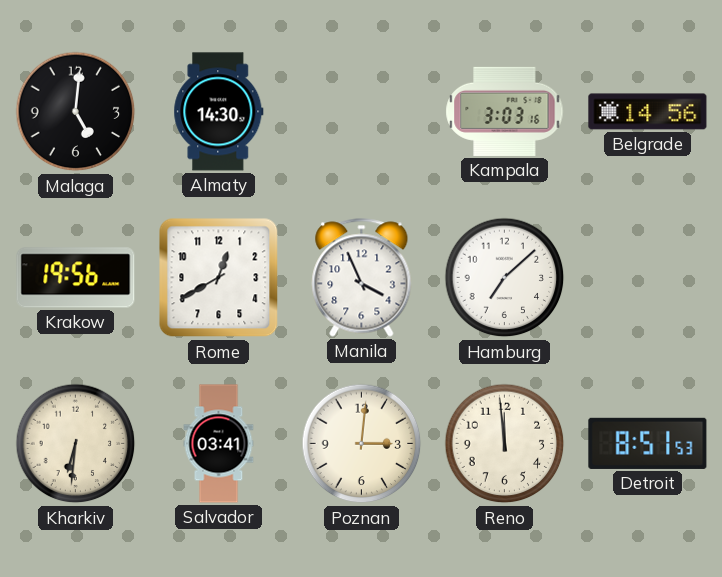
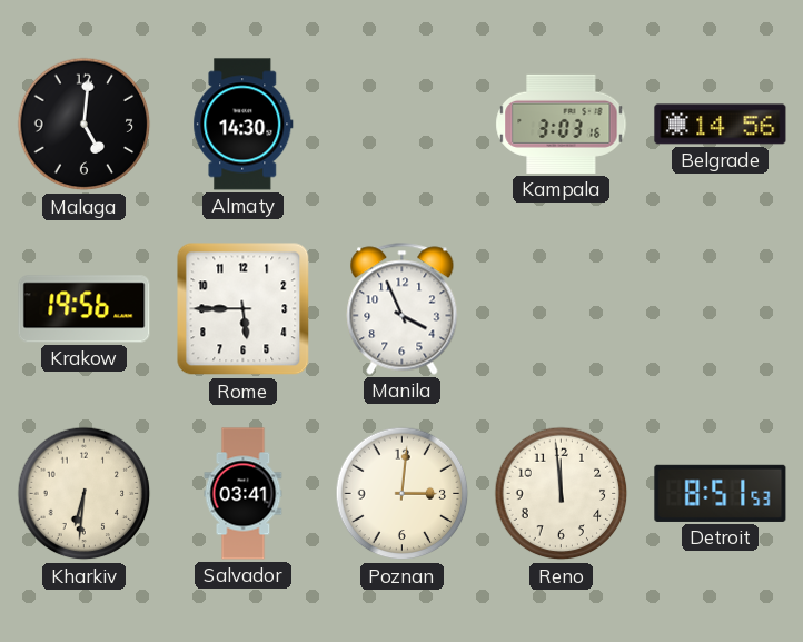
Rome: 12:40 -> 5:45
Hamburg: 7:08 -> none
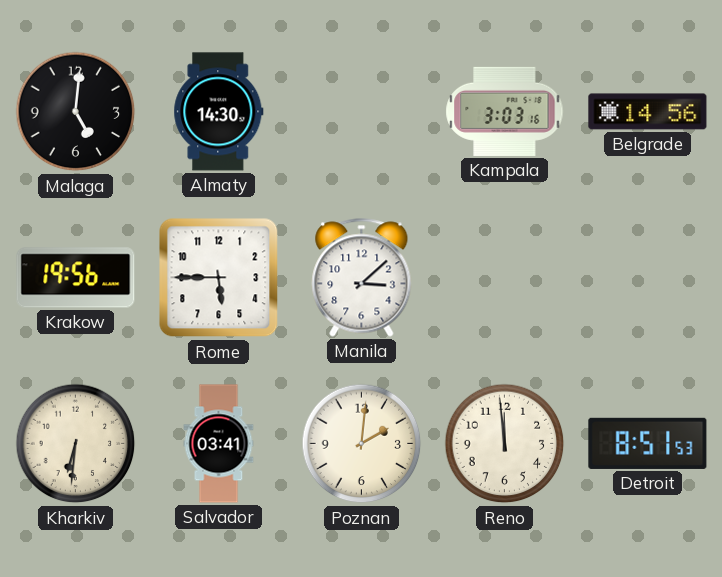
Manila: 3:56 -> 3:08
Poznan: 3:01 -> 2:01
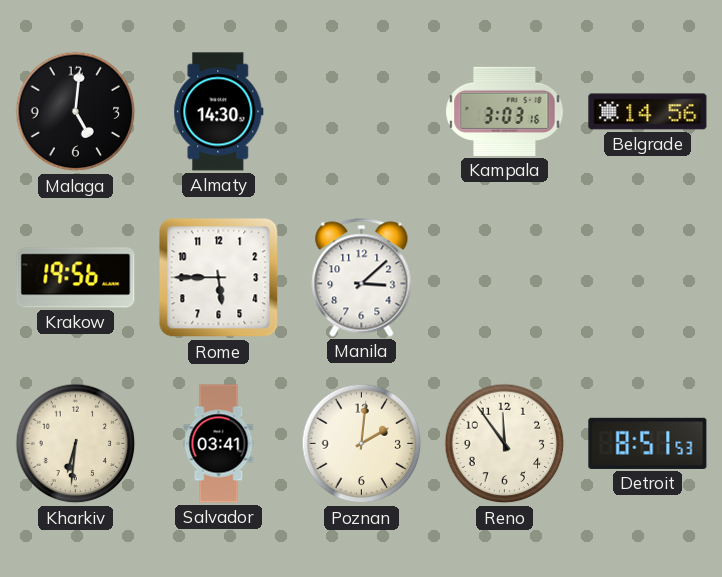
Reno: 11:59 -> 11:54
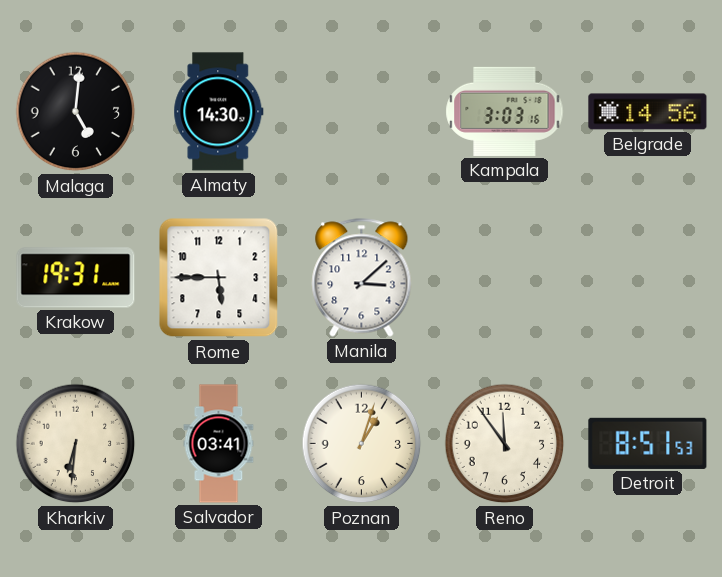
Krakow: 19:56 -> 19:31
Poznan: 2:01 -> 1:03
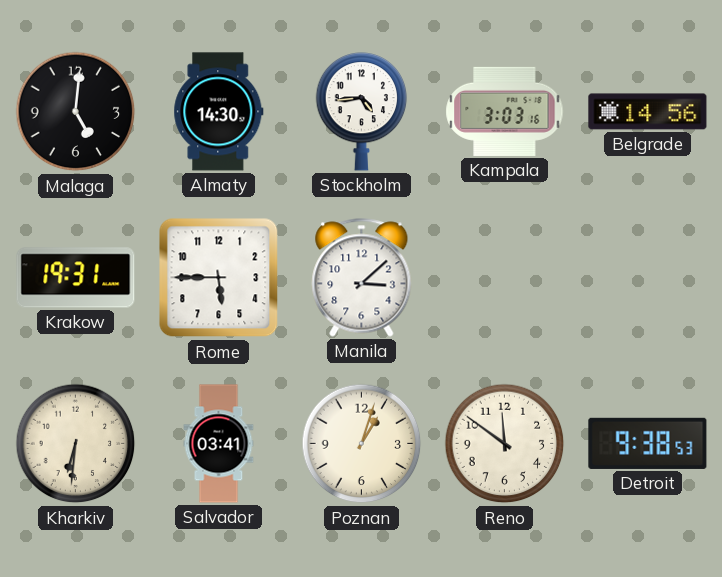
Stockholm: none -> 4:44
Reno: 11:54 -> 11:51
Detroit: 8:51 -> 9:38
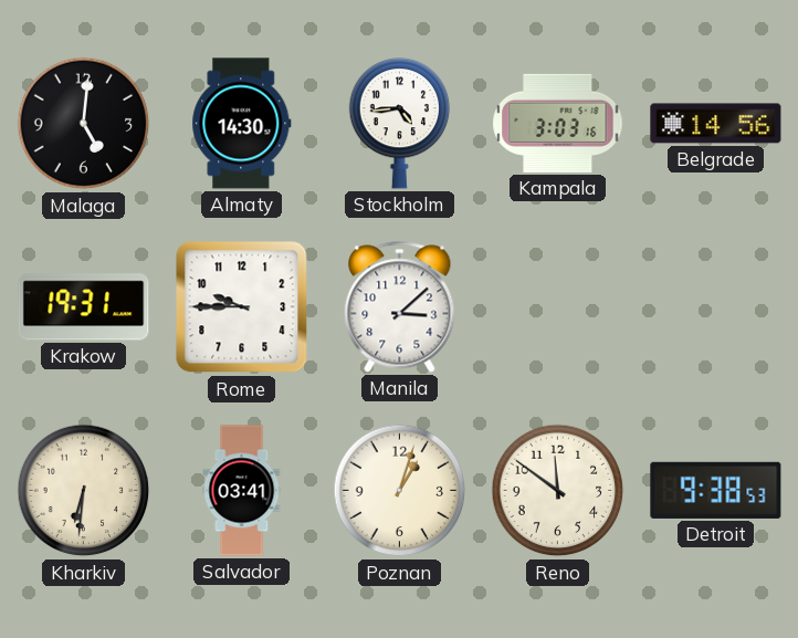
Rome: 5:45 -> 9:45
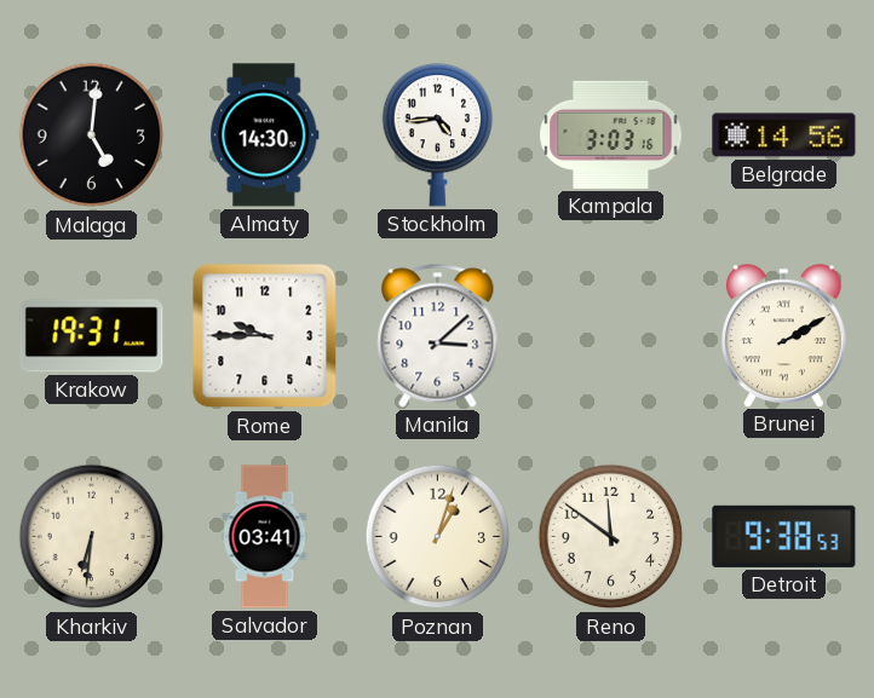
Brunei: none -> 2:10
